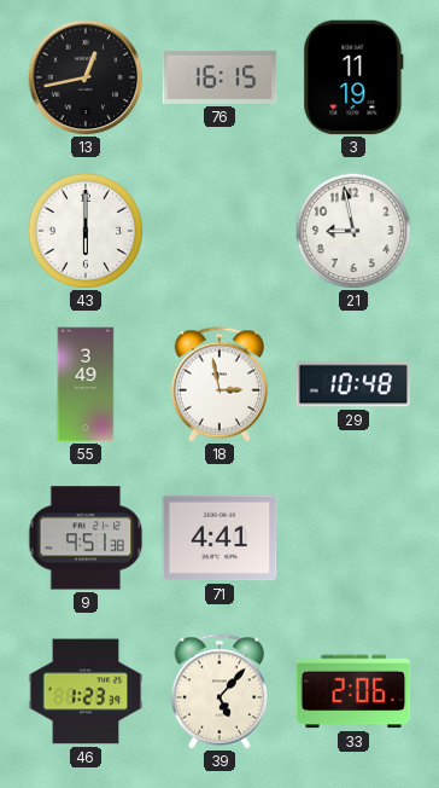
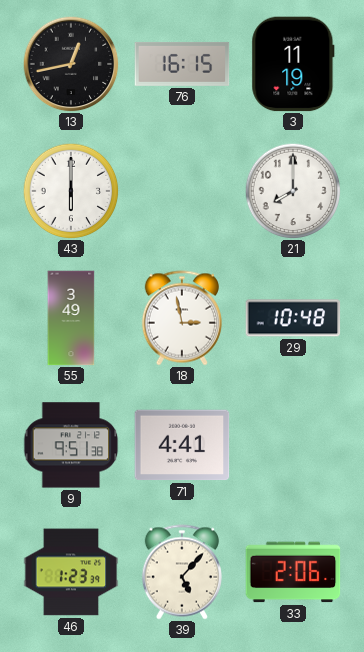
21: 8:58 -> 8:00
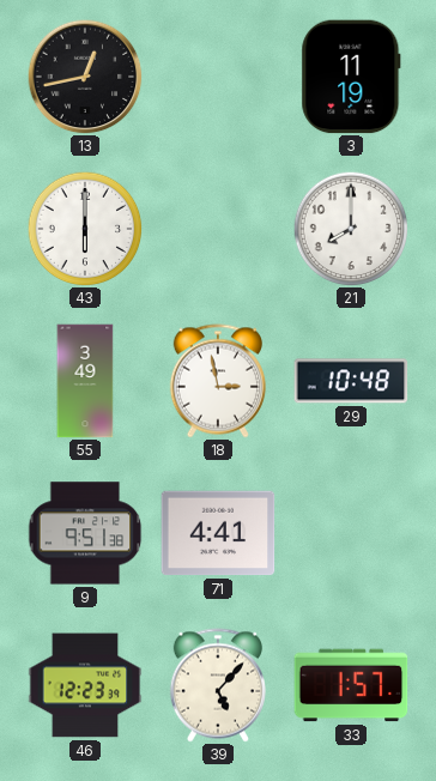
76: 16:15 -> none
46: 1:23 -> 12:23
33: 2:06 -> 1:57
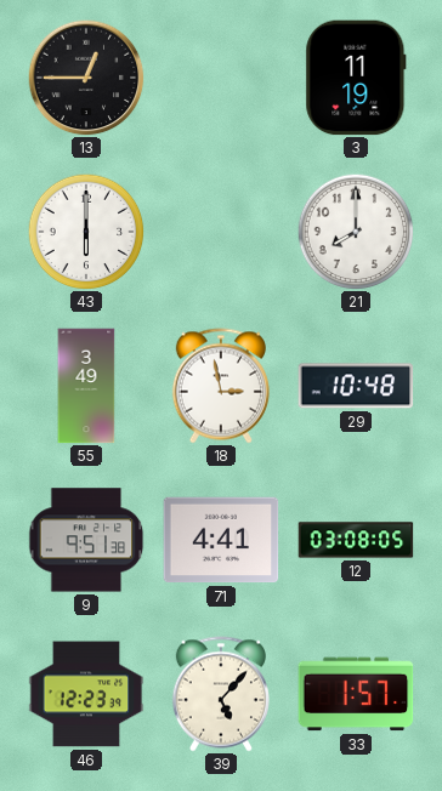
13: 12:43 -> 12:45
12: none -> 03:08
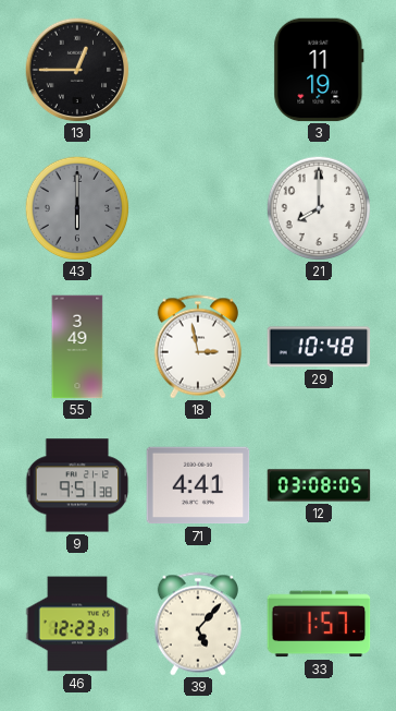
43 dial: white -> grey
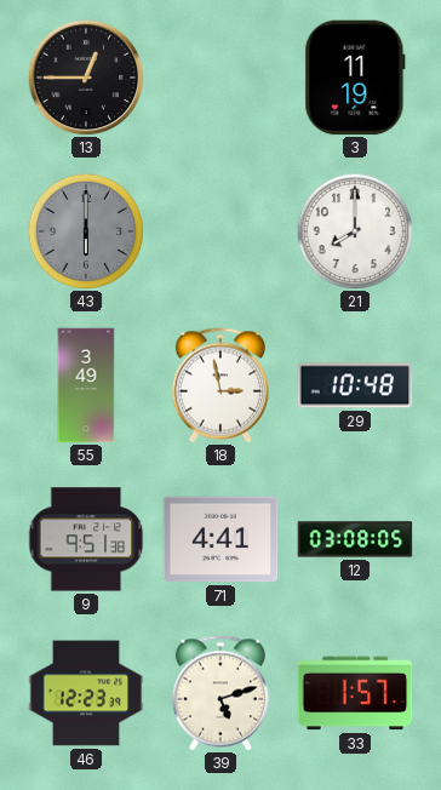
39: 5:07 -> 5:12
